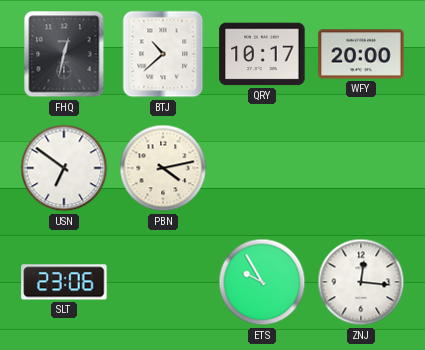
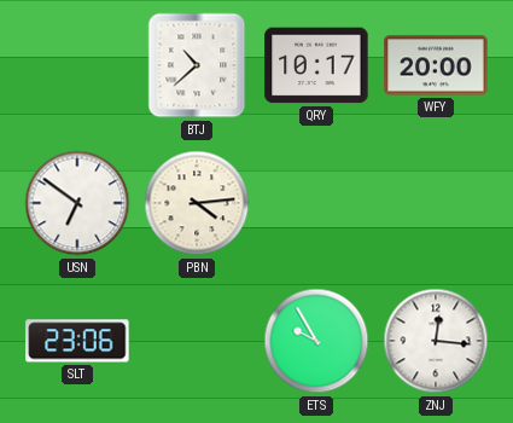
FHQ: 12:32 -> none
PBN: 4:13 -> 4:14
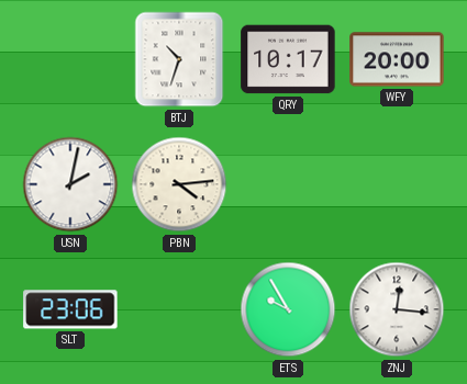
BTJ: 10:38 -> 10:33
USN: 6:51 -> 2:02
